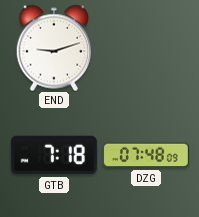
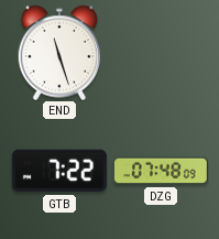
END: 9:12 -> 11:27
GTB: 7:18 -> 7:22
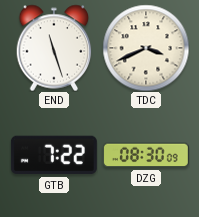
TDC: none -> 3:41
DZG: 07:48 -> 08:30
